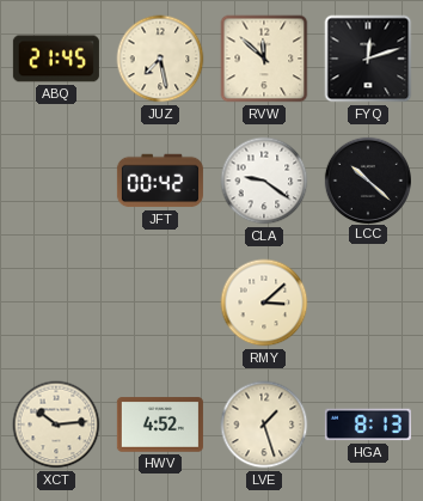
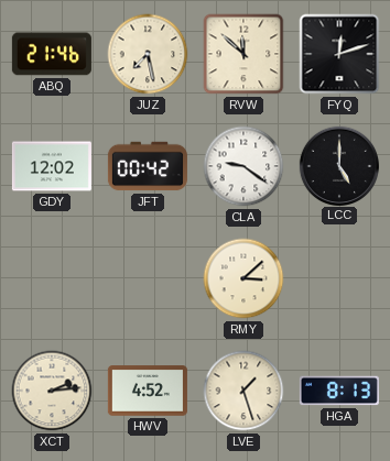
ABQ: 21:45 -> 21:46
GDY: none -> 12:02
LCC: 10:22 -> 5:00
XCT: 10:14 -> 2:14
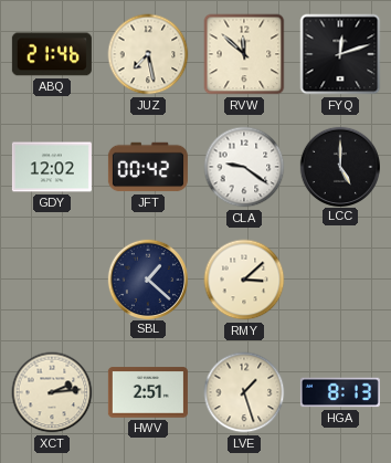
SBL: none -> 1:22
HWV: 4:52 -> 2:51
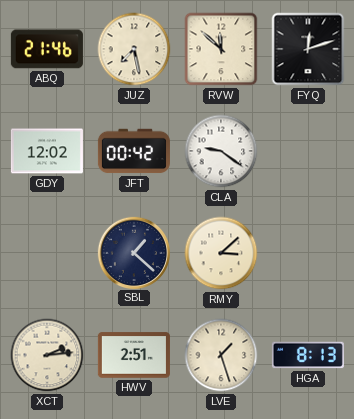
LCC: 5:00 -> none
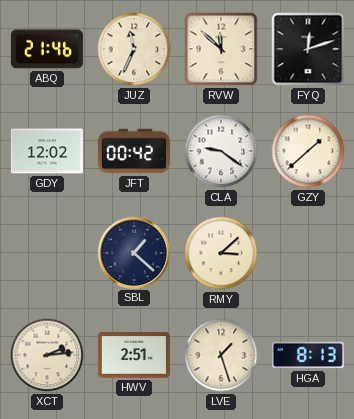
JUZ: 7:28 -> 11:34
GZY: none -> 1:38
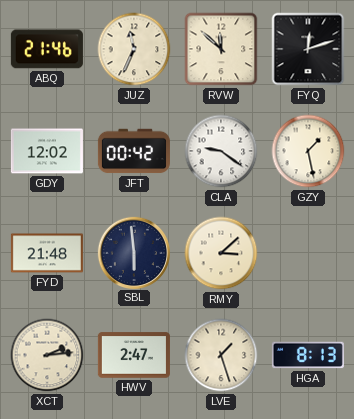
GZY: 1:38 -> 1:28
FYD: none -> 21:48
SBL: 1:22 -> 5:59
HWV: 2:51 -> 2:47
